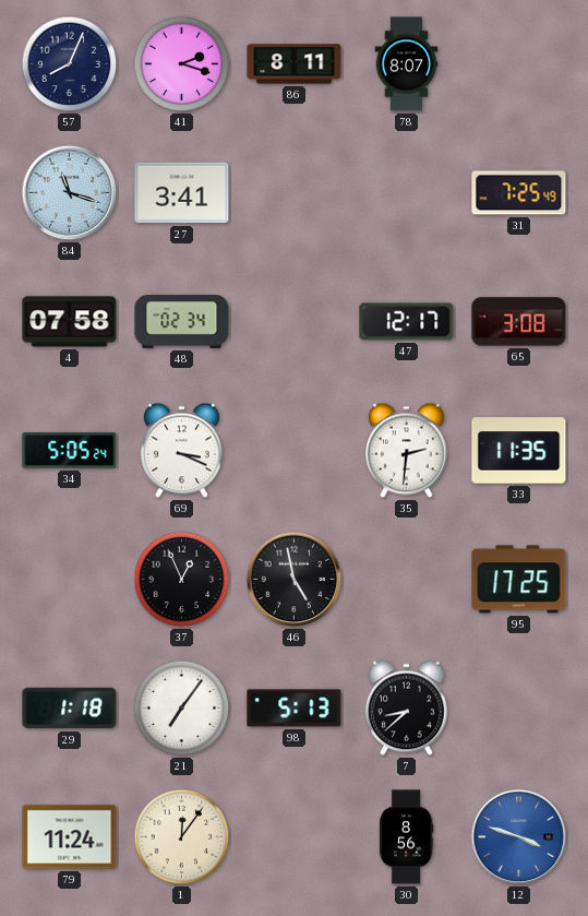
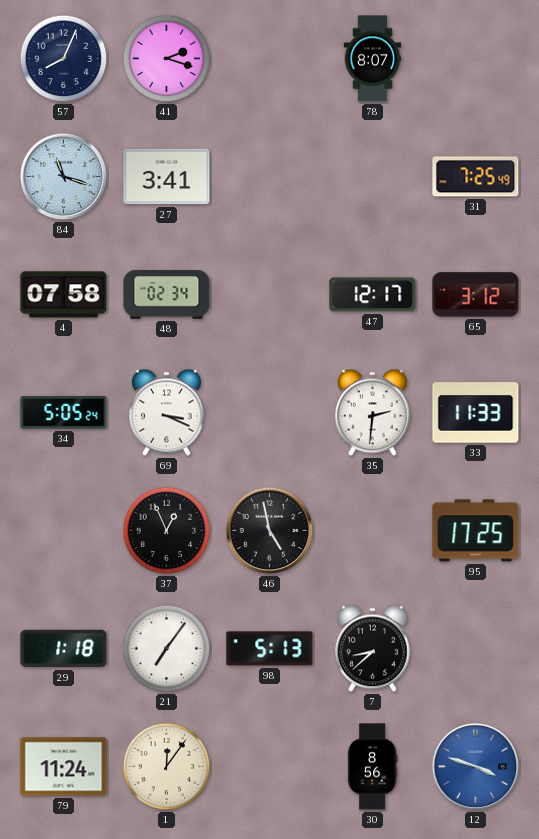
86: 8:11 -> none
65: 3:08 -> 3:12
33: 11:35 -> 11:33
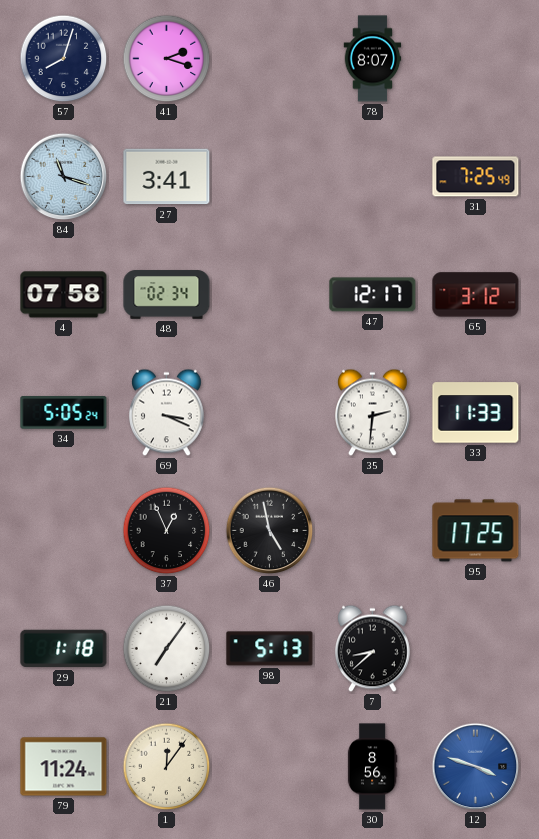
57: 8:04 -> 8:03
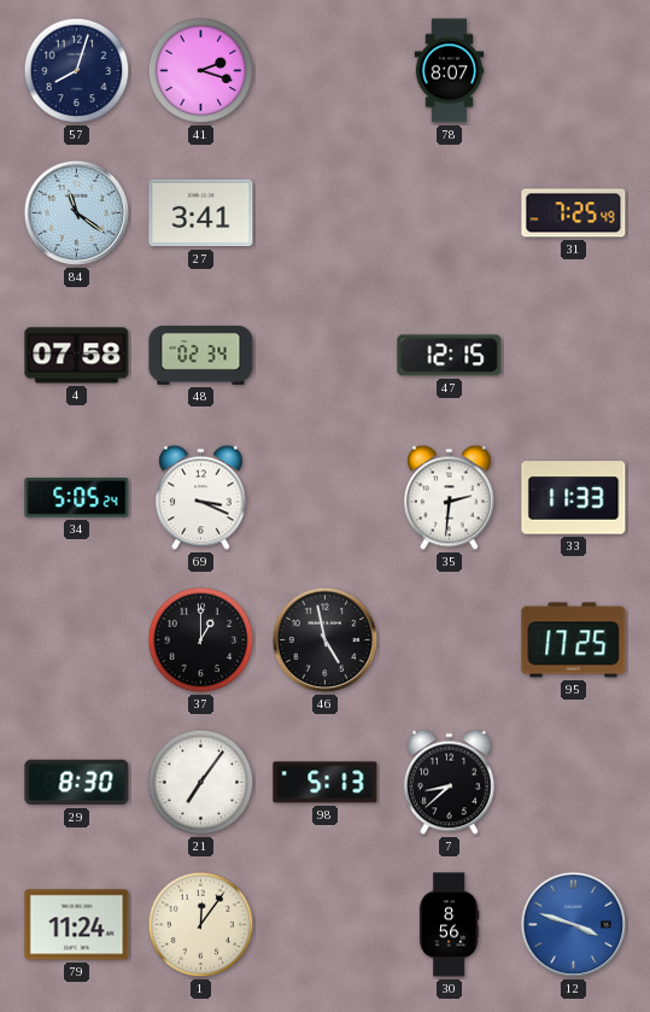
84: 11:18 -> 11:21
47: 12:17 -> 12:15
65: 3:12 -> none
37: 12:56 -> 1:00
29: 1:18 -> 8:30
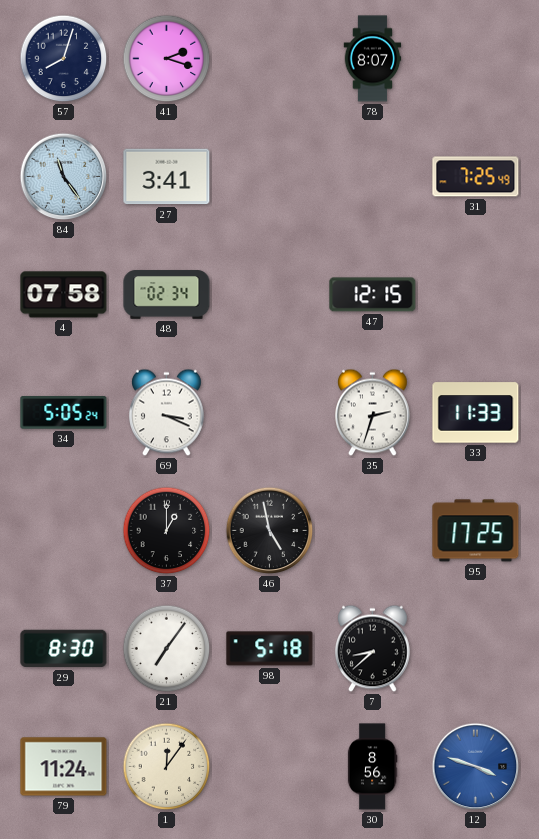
84: 11:21 -> 11:24
35: 2:31 -> 2:33
98: 5:13 -> 5:18
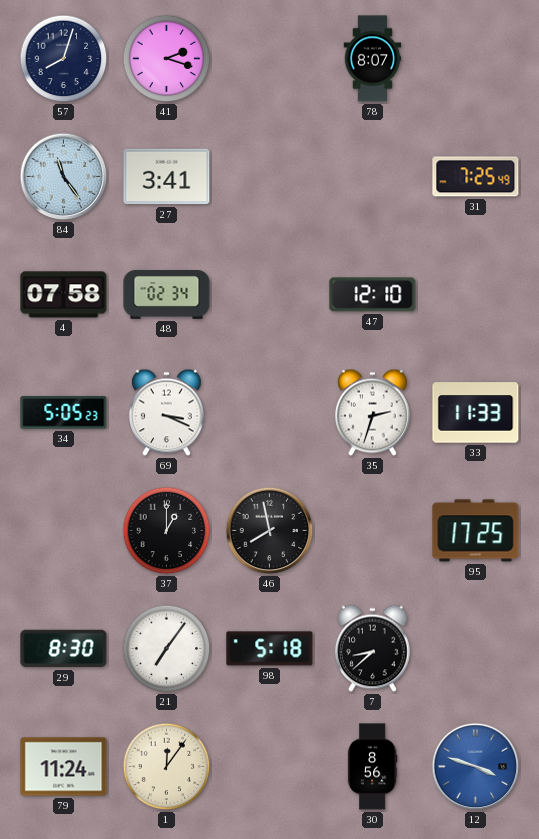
47: 12:15 -> 12:10
34: 5:05:24 -> 5:05:23
46: 4:58 -> 7:58
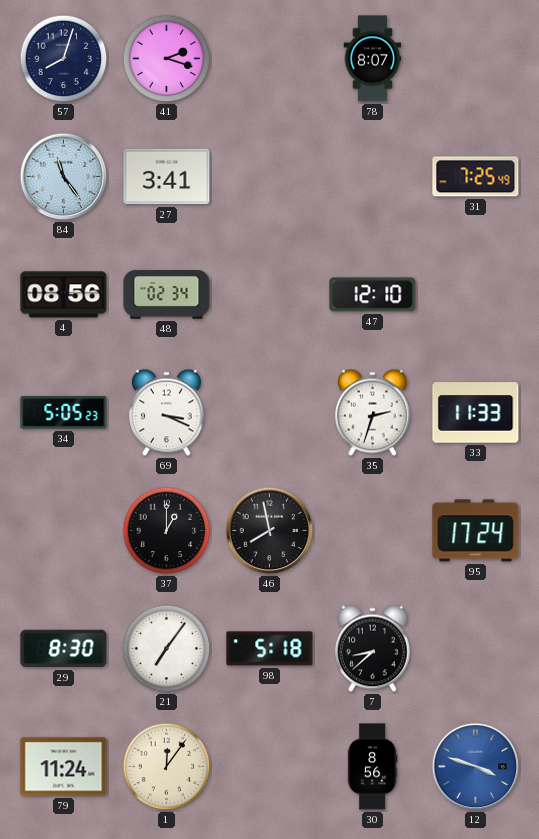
4: 07:58 -> 08:56
95: 17:25 -> 17:24
